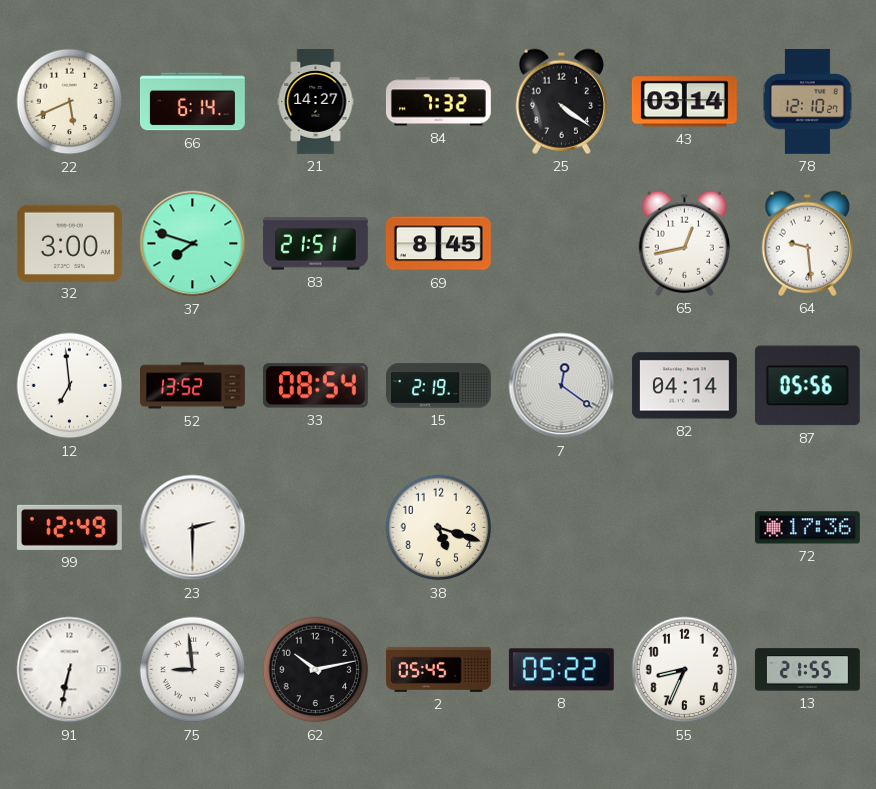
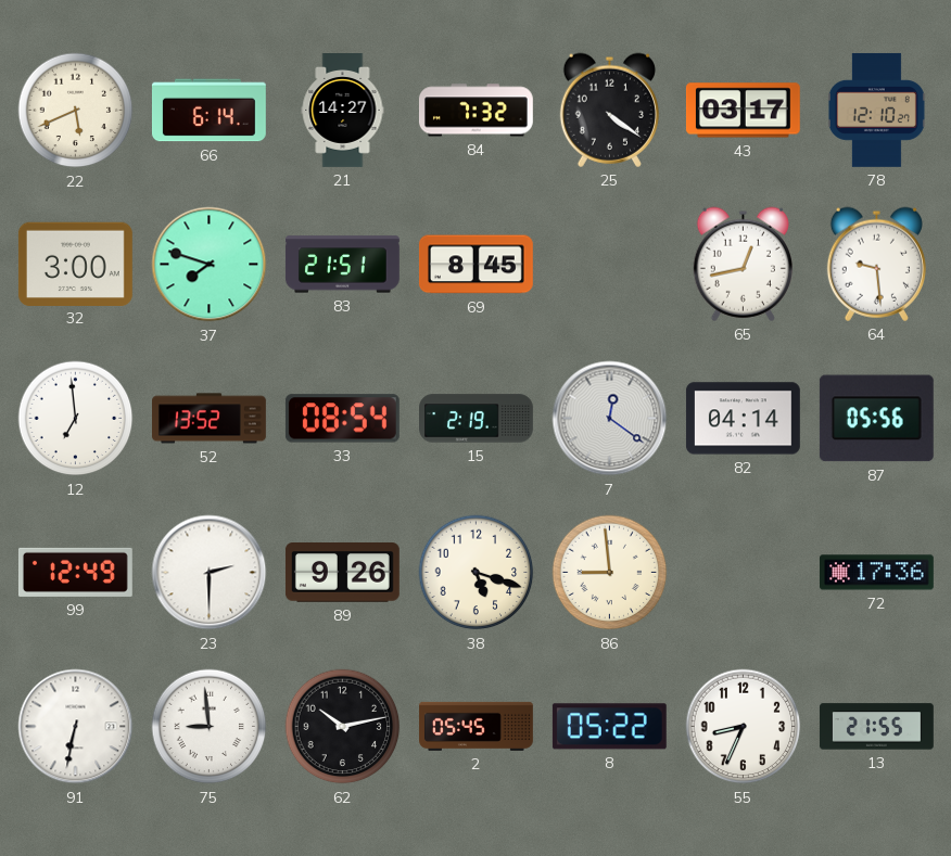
43: 03:14 -> 03:17
89: none -> 9:26
86: none -> 8:59
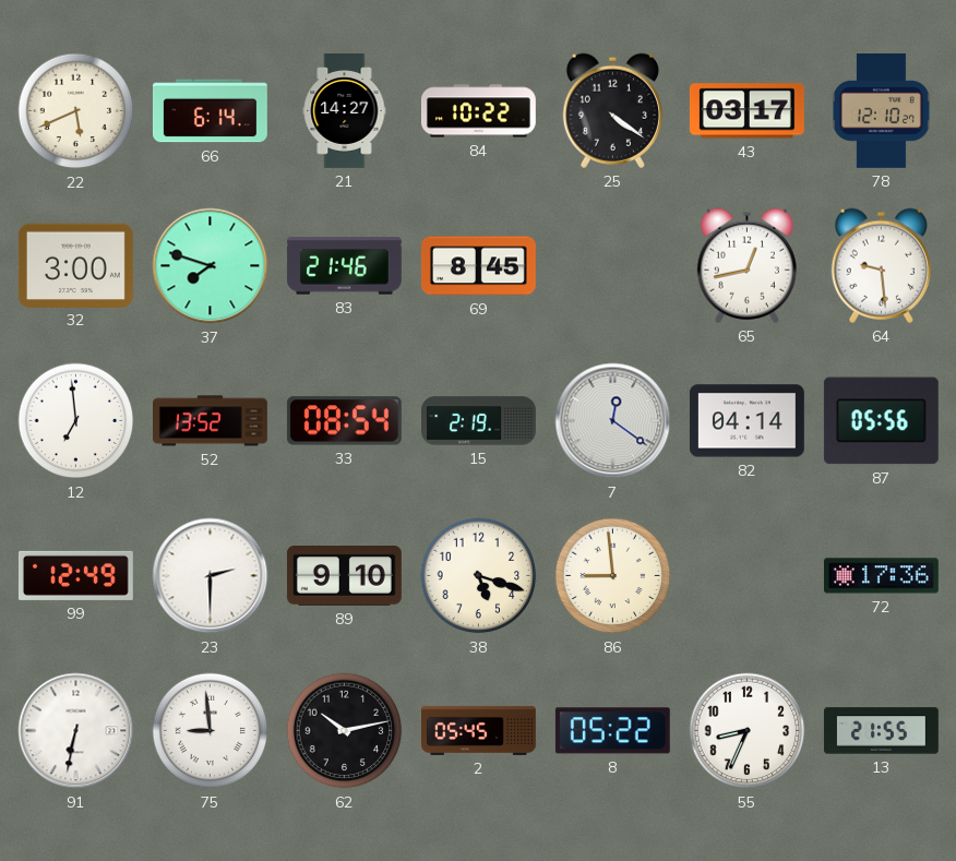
84: 7:32 -> 10:22
83: 21:51 -> 21:46
89: 9:26 -> 9:10
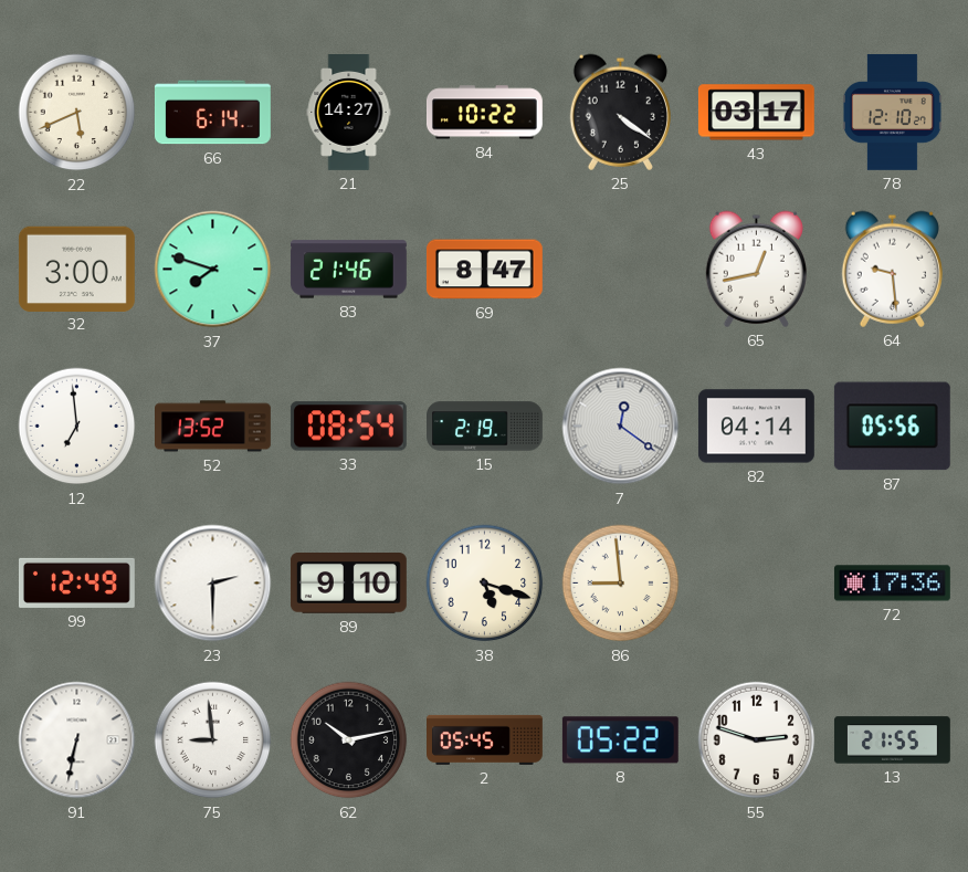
69: 8:45 -> 8:47
55: 8:34 -> 2:48
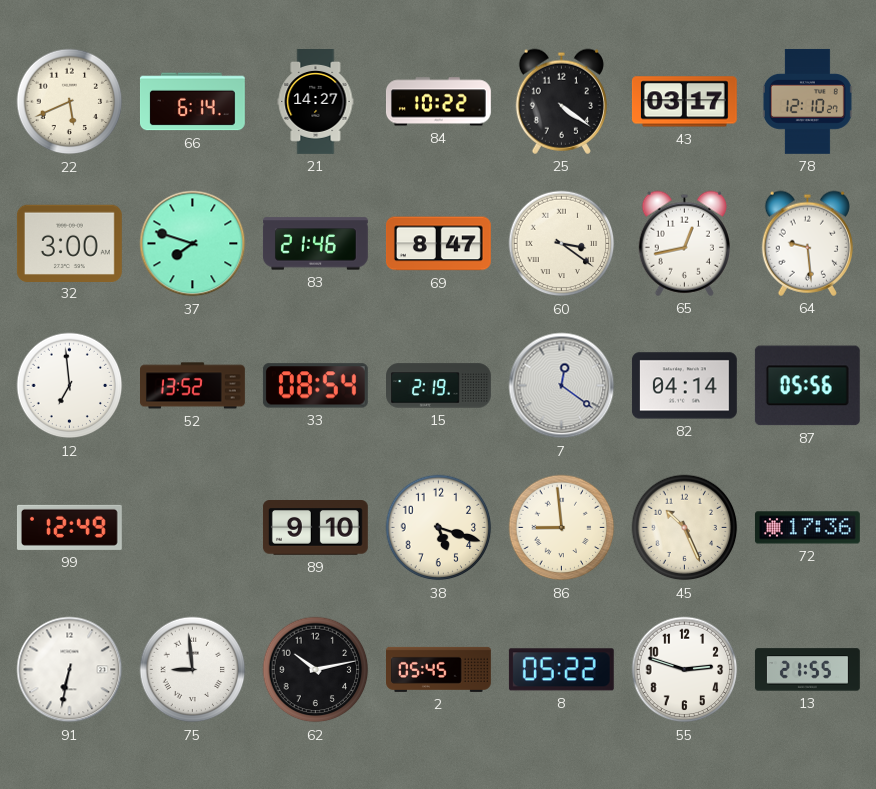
60: none -> 3:21
23: 2:30 -> none
45: none -> 10:26
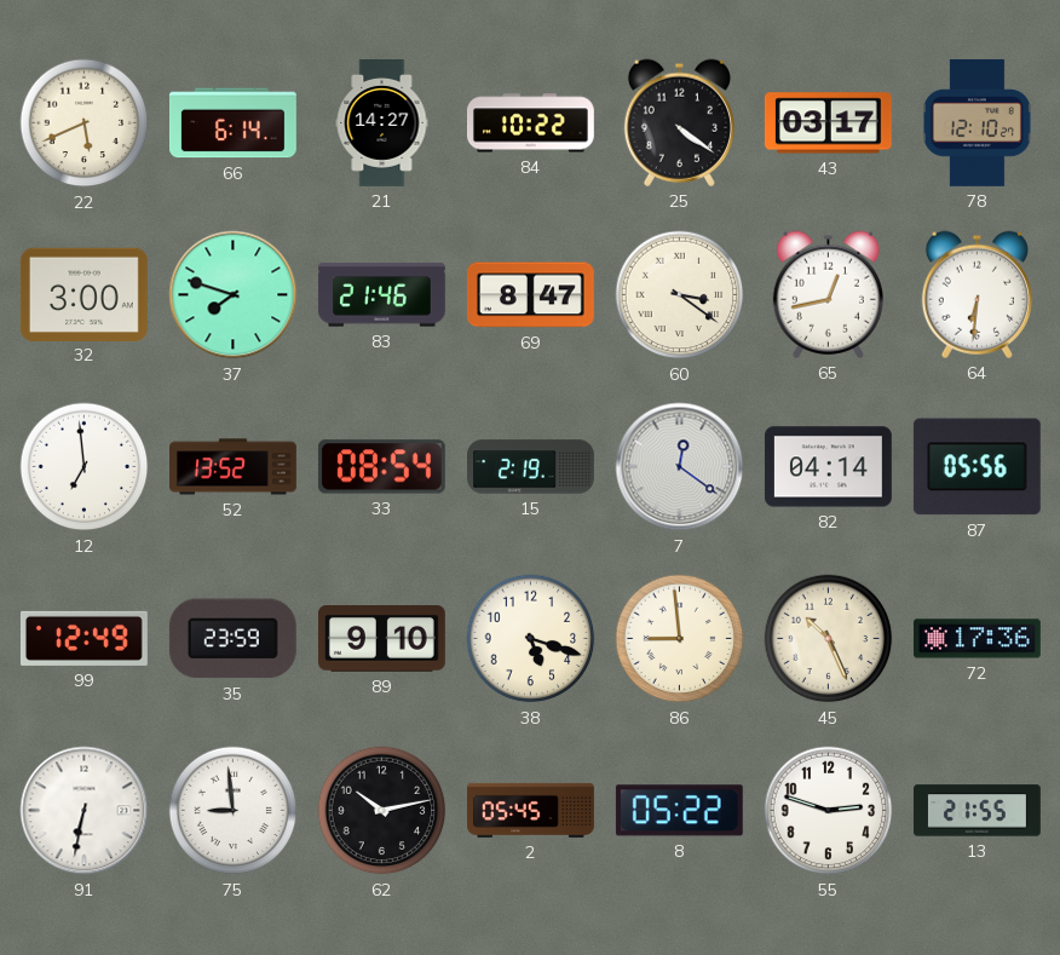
64: 9:29 -> 6:31
35: none -> 23:59
